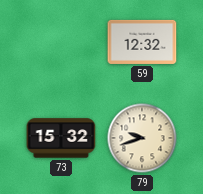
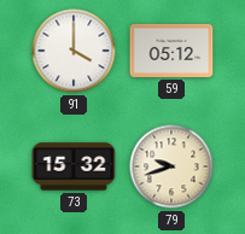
91: none -> 4:00
59: 12:32 -> 05:12
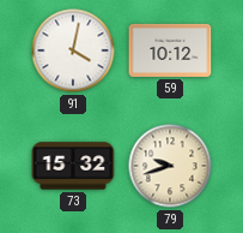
91: 4:00 -> 4:02
59: 05:12 -> 10:12
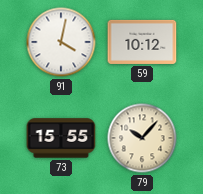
73: 15:32 -> 15:55
79: 9:42 -> 10:07
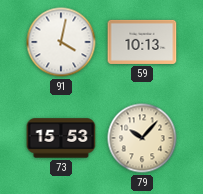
59: 10:12 -> 10:13
73: 15:55 -> 15:53
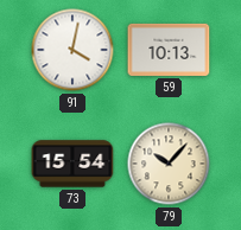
73: 15:53 -> 15:54
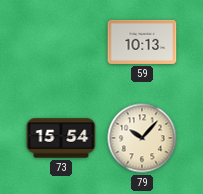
91: 4:02 -> none
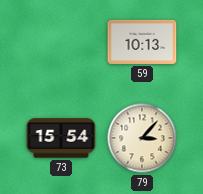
79: 10:07 -> 3:07
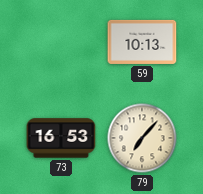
73: 15:54 -> 16:53
79: 3:07 -> 7:07
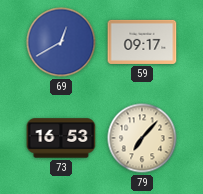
69: none -> 12:40
59: 10:13 -> 09:17
